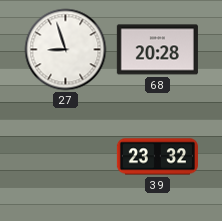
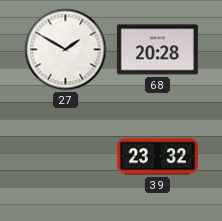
27: 8:57 -> 1:50
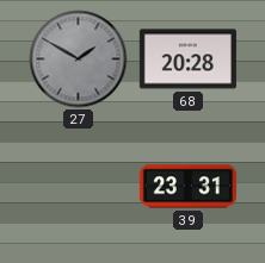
27 dial: white -> grey
39: 23:32 -> 23:31
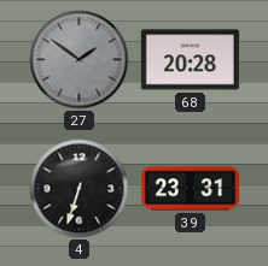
27: 1:50 -> 1:51
4: none -> 6:33
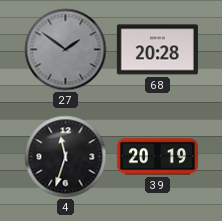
4: 6:33 -> 11:33
39: 23:31 -> 20:19
